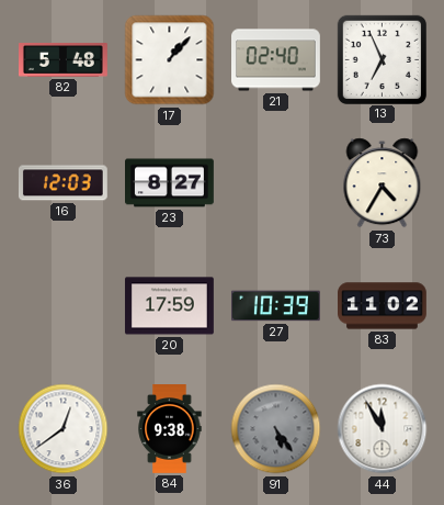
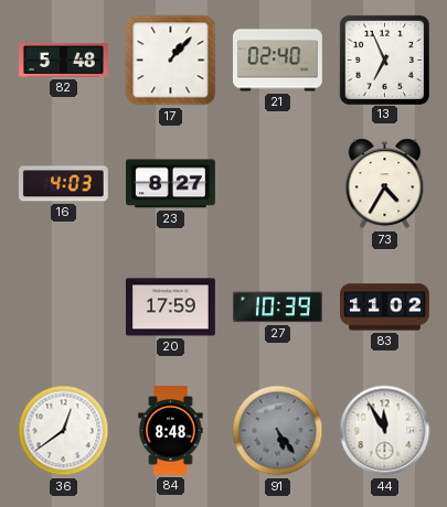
16: 12:03 -> 4:03
84: 9:38 -> 8:48
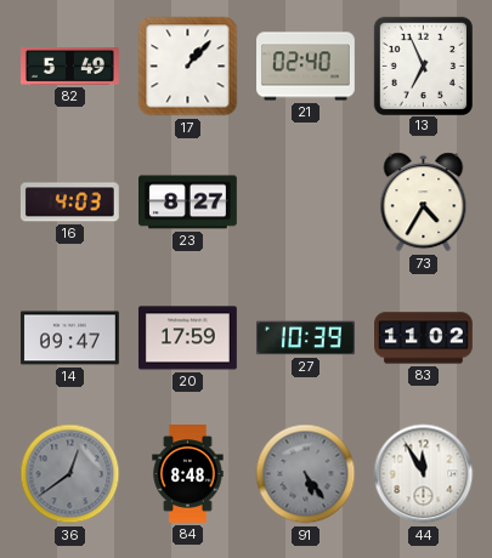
82: 5:48 -> 5:49
14: none -> 09:47
36 dial: white -> grey
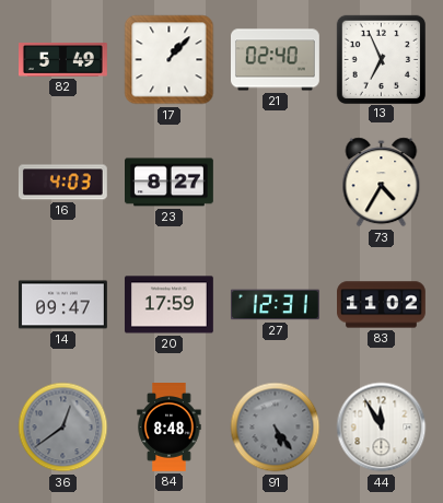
27: 10:39 -> 12:31
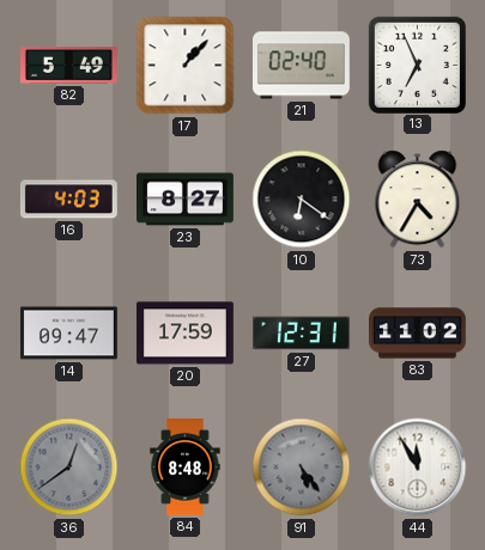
10: none -> 6:21
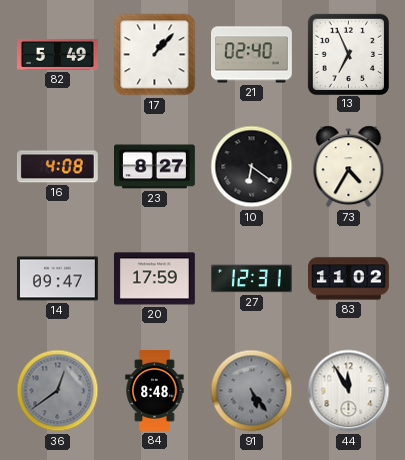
16: 4:03 -> 4:08
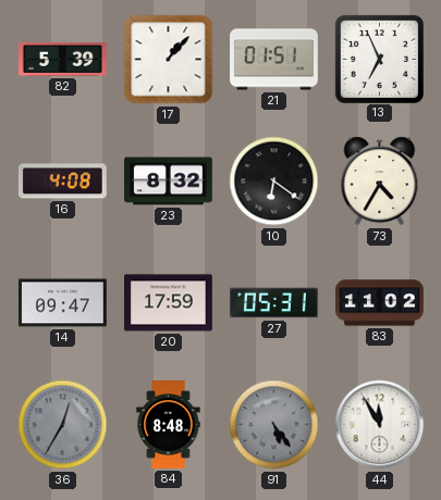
82: 5:49 -> 5:39
21: 02:40 -> 01:51
23: 8:27 -> 8:32
27: 12:31 -> 05:31
36: 12:39 -> 12:35
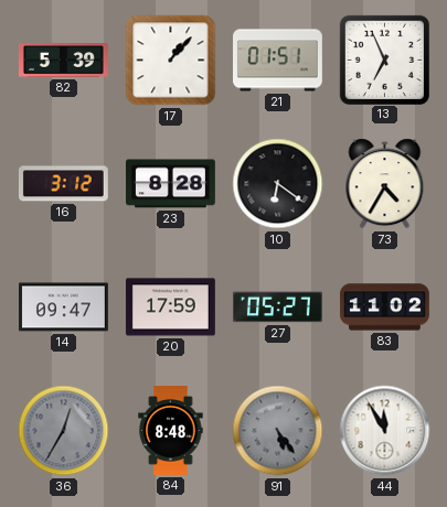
16: 4:08 -> 3:12
23: 8:32 -> 8:28
27: 05:31 -> 05:27
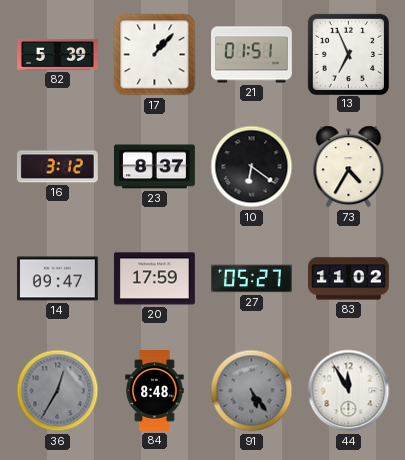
23: 8:28 -> 8:37
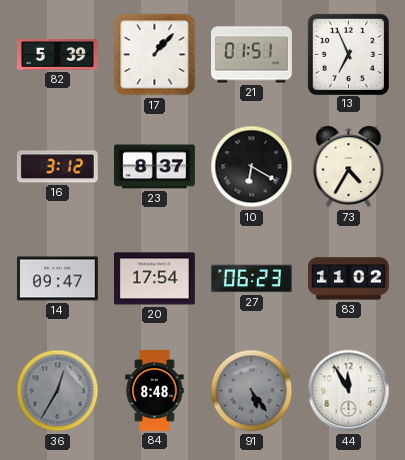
10: 6:21 -> 6:20
20: 17:59 -> 17:54
27: 05:27 -> 06:23
